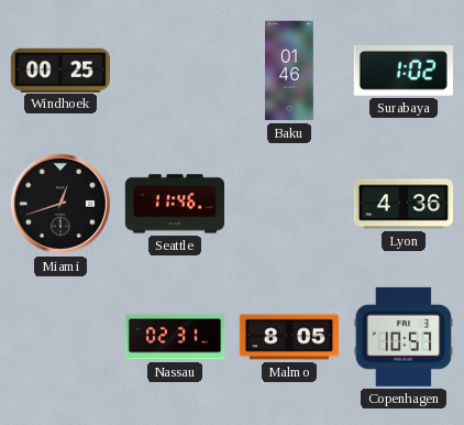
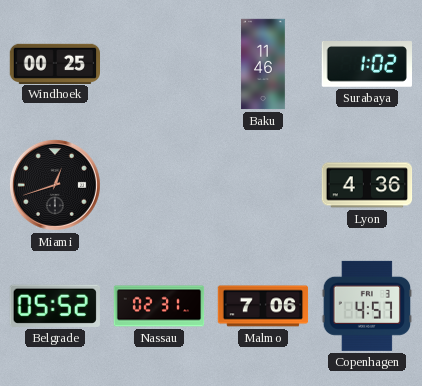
Baku: 01:46 -> 11:46
Seattle: 11:46 -> none
Belgrade: none -> 05:52
Malmo: 8:05 -> 7:06
Copenhagen: 10:57 -> 4:57
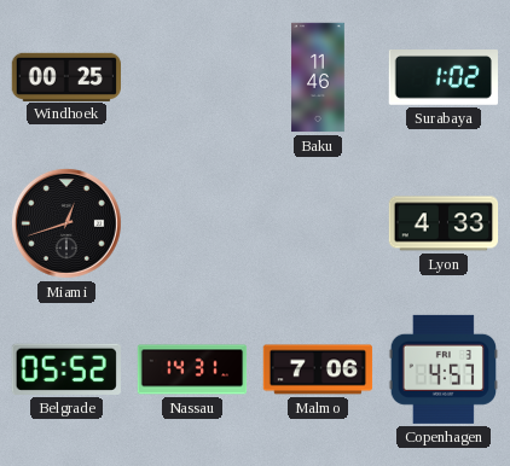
Lyon: 4:36 -> 4:33
Nassau: 02:31 -> 14:31
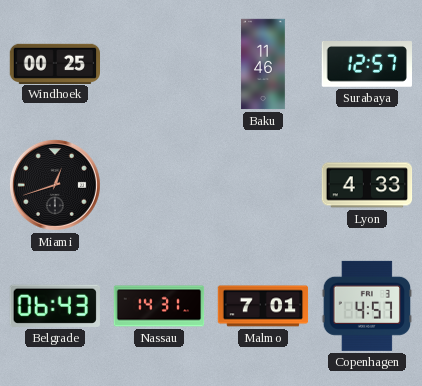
Surabaya: 1:02 -> 12:57
Belgrade: 05:52 -> 06:43
Malmo: 7:06 -> 7:01
